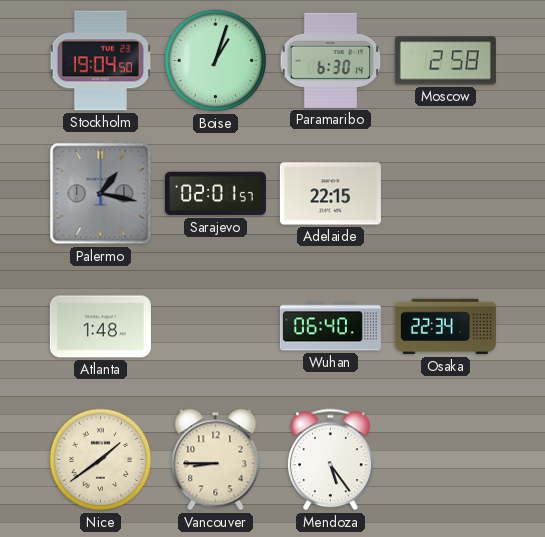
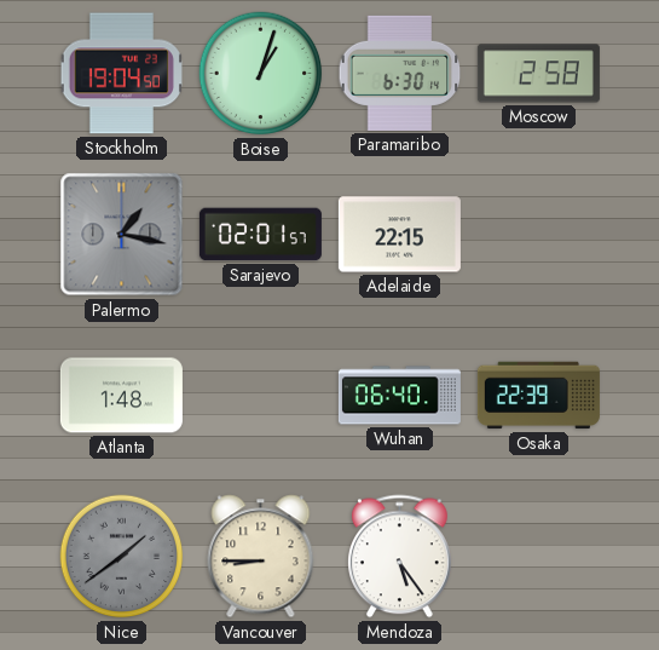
Osaka: 22:34 -> 22:39
Nice dial: cream -> grey
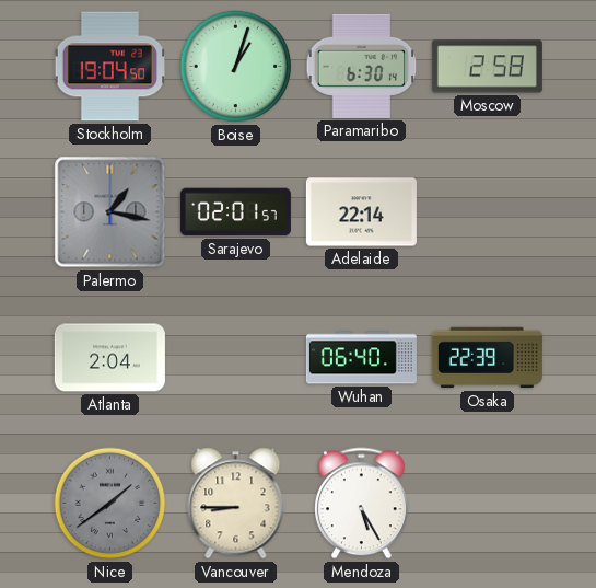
Adelaide: 22:15 -> 22:14
Atlanta: 1:48 -> 2:04
Mendoza: 5:24 -> 5:25
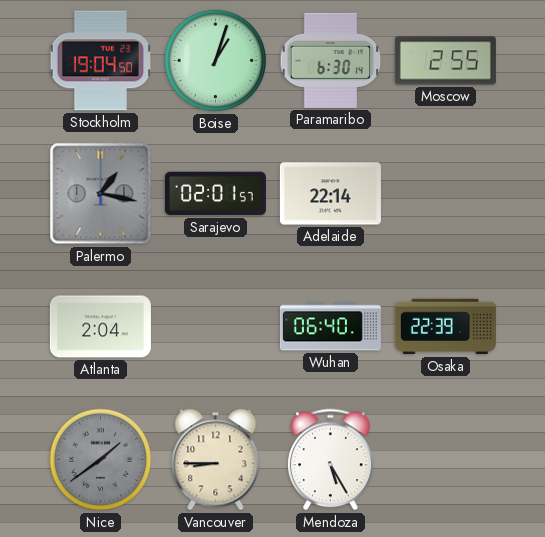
Moscow: 2:58 -> 2:55
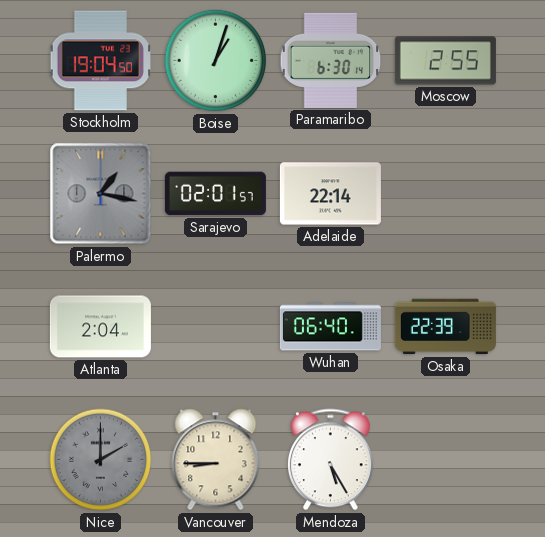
Nice: 1:39 -> 2:00
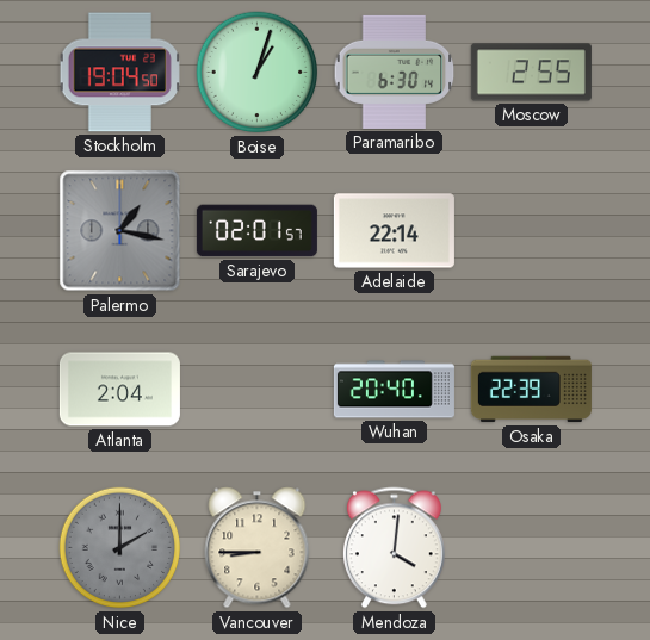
Wuhan: 06:40 -> 20:40
Mendoza: 5:25 -> 4:01
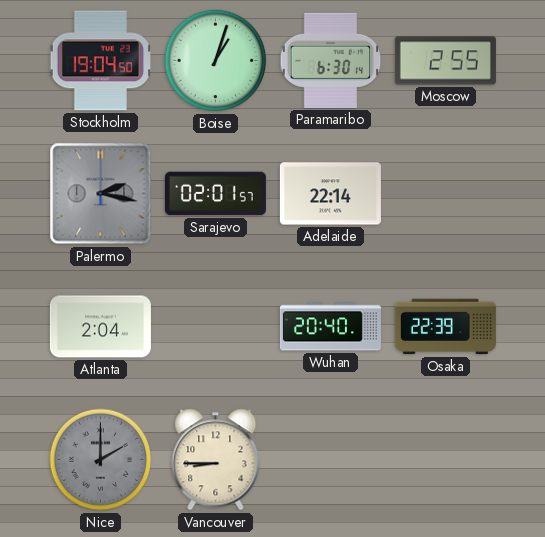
Palermo: 1:17 -> 2:17
Mendoza: 4:01 -> none
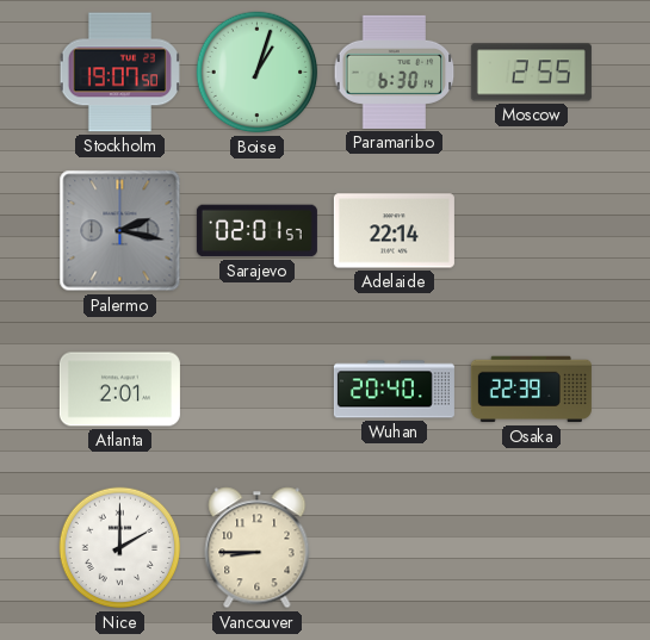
Stockholm: 19:04 -> 19:07
Atlanta: 2:04 -> 2:01
Nice dial: grey -> white
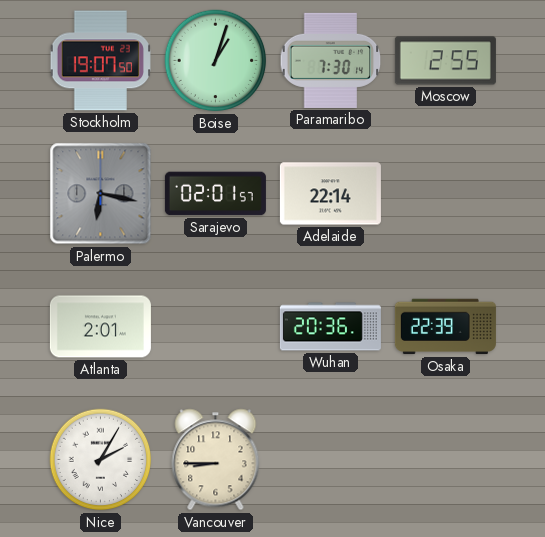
Paramaribo: 6:30 -> 7:30
Palermo: 2:17 -> 6:17
Wuhan: 20:40 -> 20:36
Nice: 2:00 -> 2:05
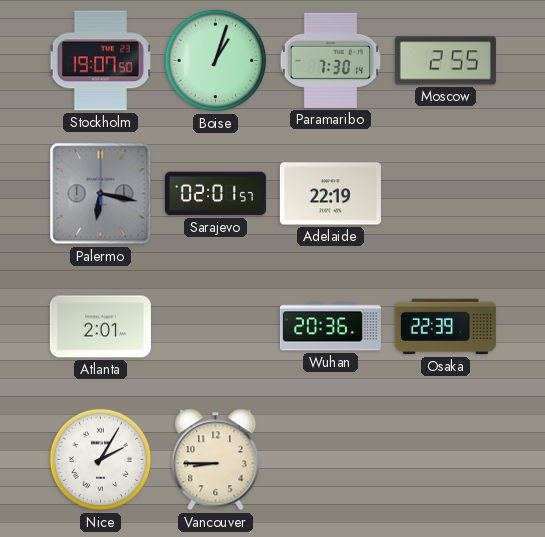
Adelaide: 22:14 -> 22:19
